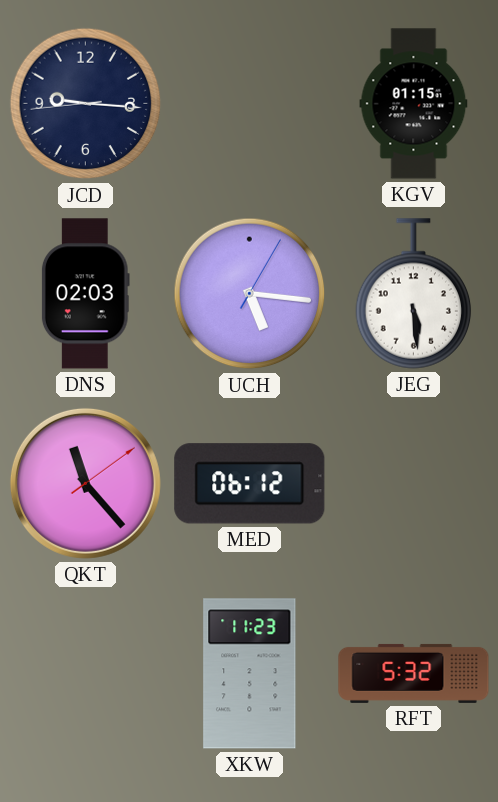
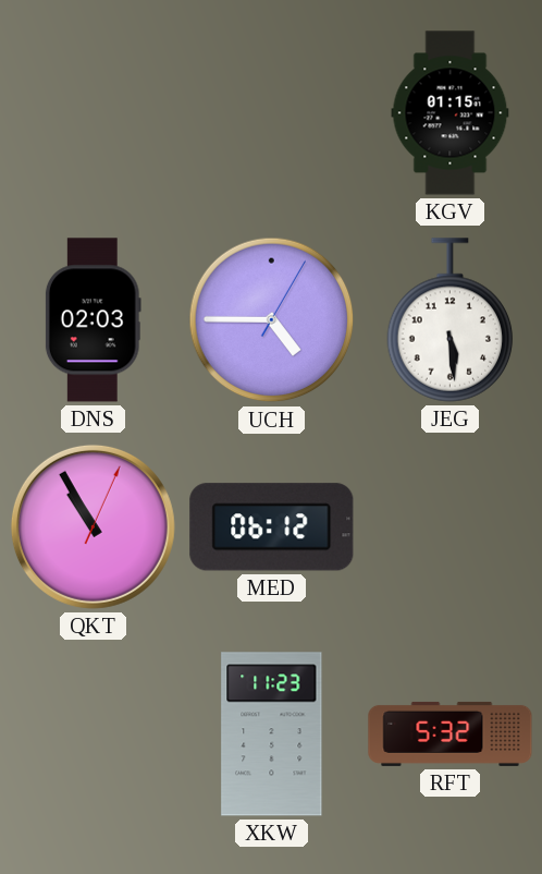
JCD: 9:15 -> none
UCH: 5:16 -> 4:45
QKT: 11:23 -> 10:55
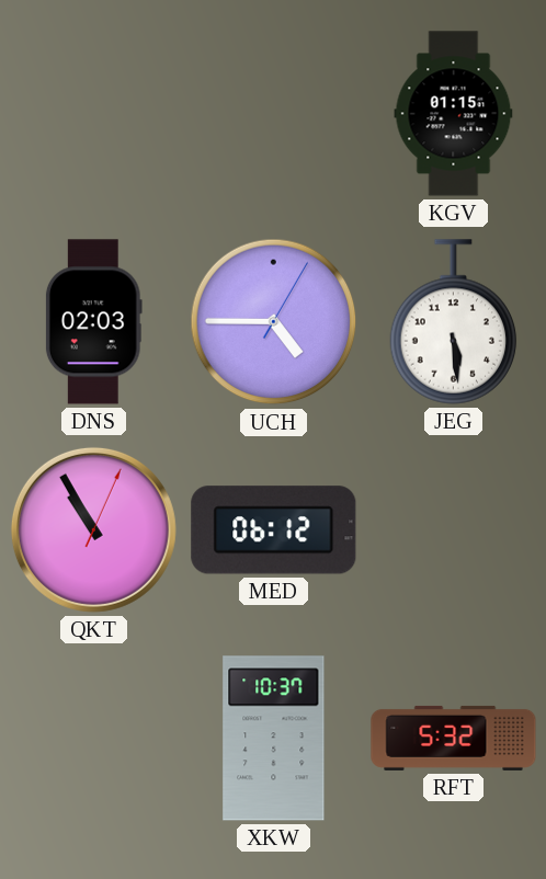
XKW: 11:23 -> 10:37
